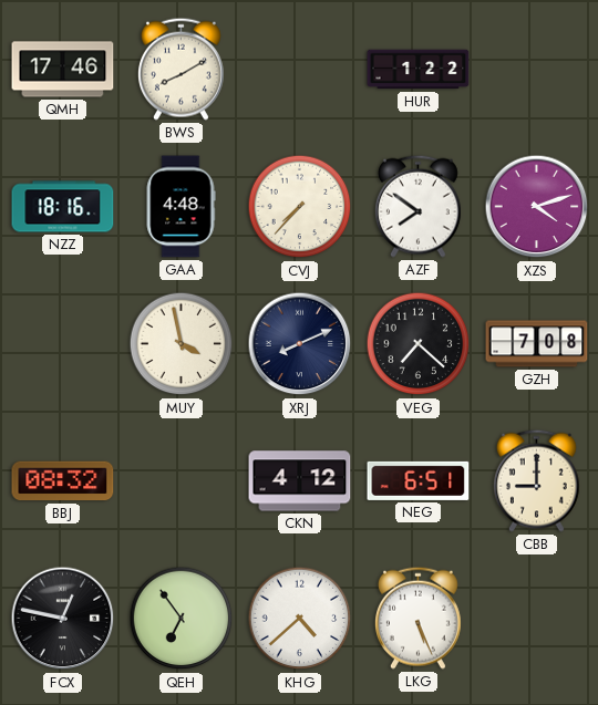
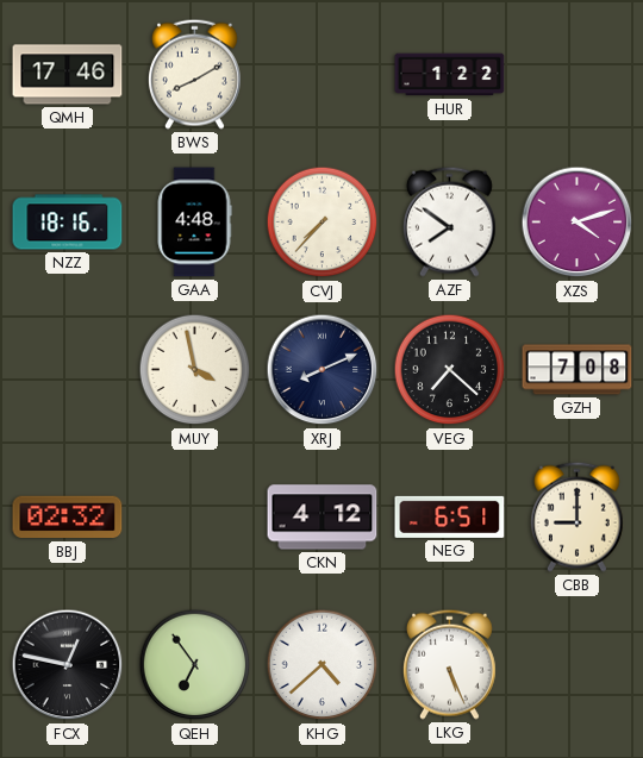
BBJ: 08:32 -> 02:32
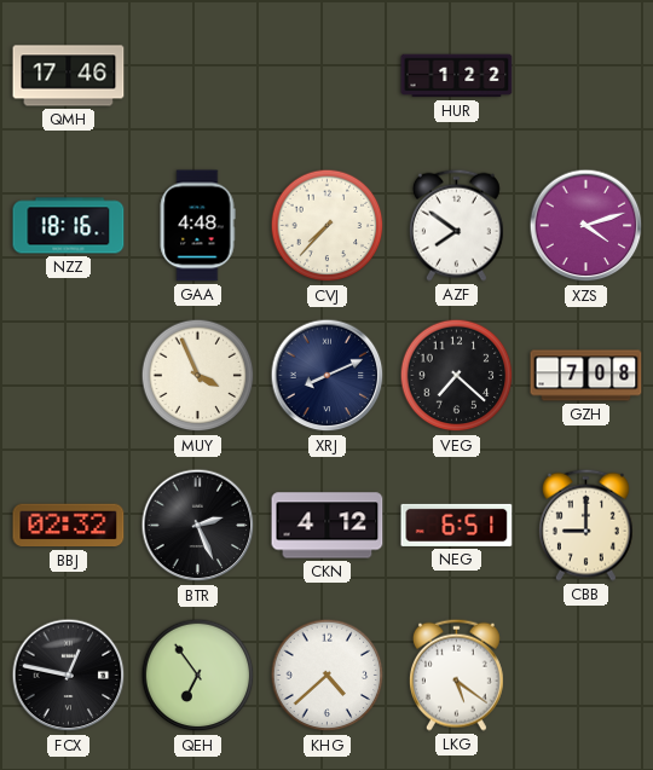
BWS: 8:10 -> none
MUY: 3:58 -> 3:56
BTR: none -> 2:26
LKG: 5:26 -> 5:21
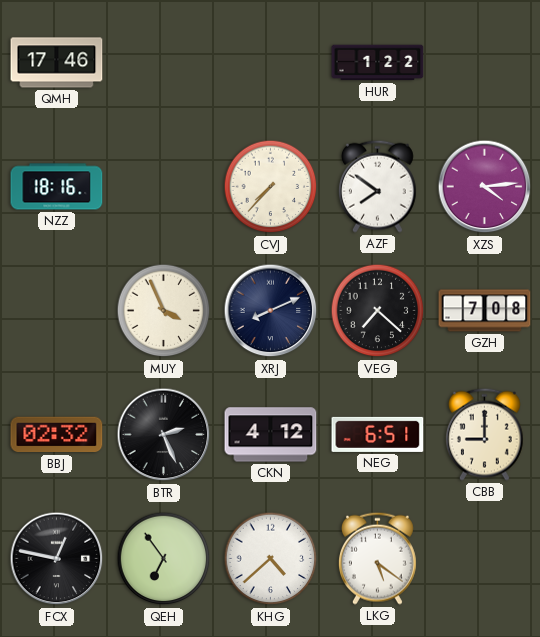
GAA: 4:48 -> none
XZS: 4:12 -> 4:14
